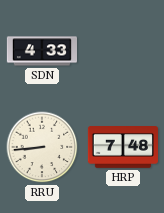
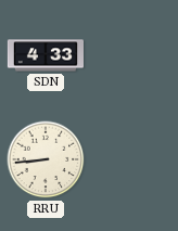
HRP: 7:48 -> none
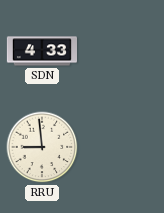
RRU: 8:44 -> 8:59
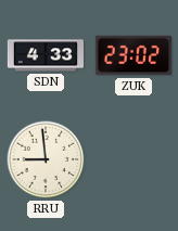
ZUK: none -> 23:02
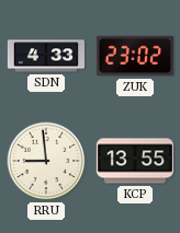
KCP: none -> 13:55
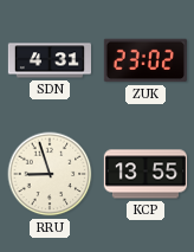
SDN: 4:33 -> 4:31
RRU: 8:59 -> 8:57
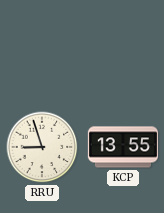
SDN: 4:31 -> none
ZUK: 23:02 -> none
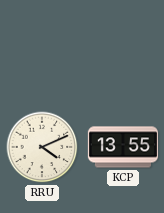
RRU: 8:57 -> 4:11
